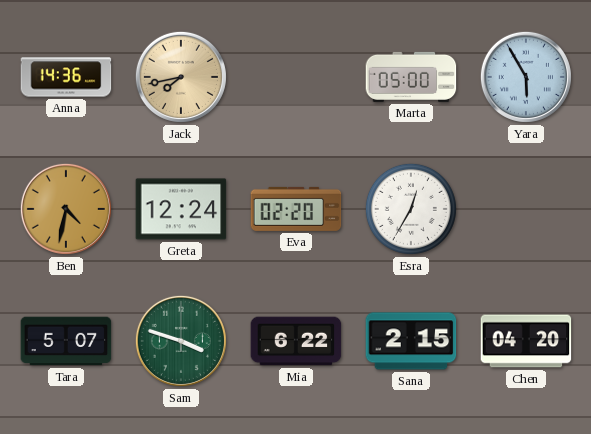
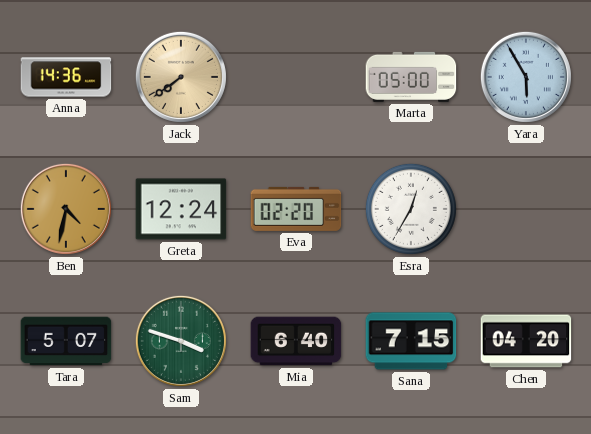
Jack: 7:43 -> 7:39
Mia: 6:22 -> 6:40
Sana: 2:15 -> 7:15
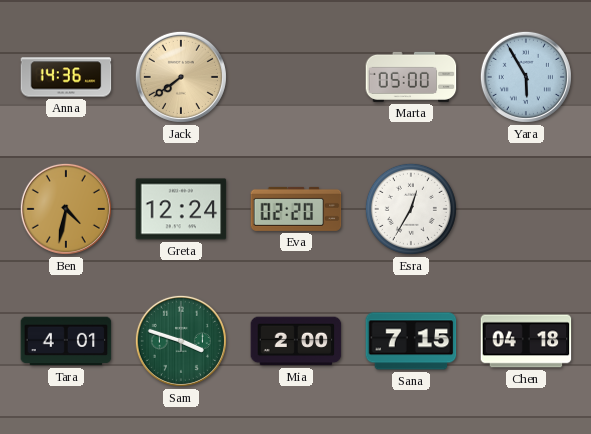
Tara: 5:07 -> 4:01
Mia: 6:40 -> 2:00
Chen: 04:20 -> 04:18
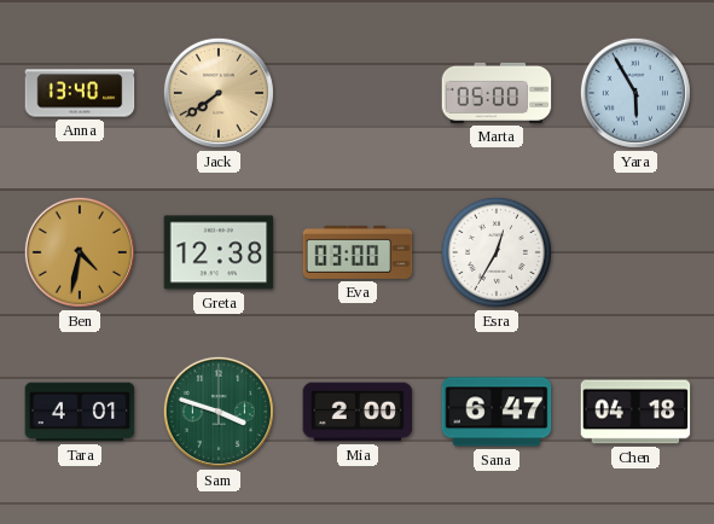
Anna: 14:36 -> 13:40
Greta: 12:24 -> 12:38
Eva: 02:20 -> 03:00
Sana: 7:15 -> 6:47
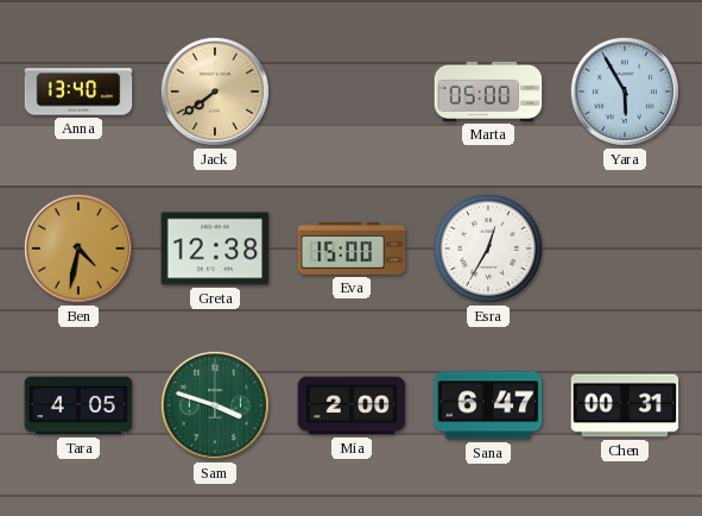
Eva: 03:00 -> 15:00
Tara: 4:01 -> 4:05
Chen: 04:18 -> 00:31
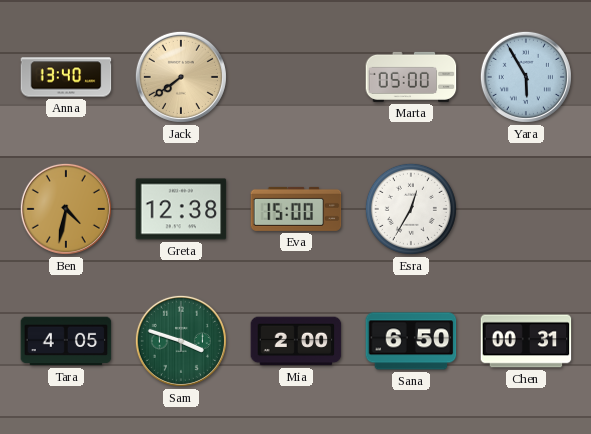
Sana: 6:47 -> 6:50
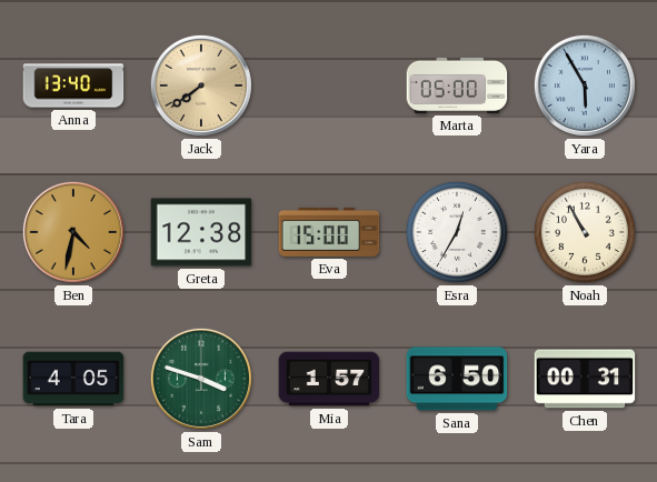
Noah: none -> 10:55
Mia: 2:00 -> 1:57
